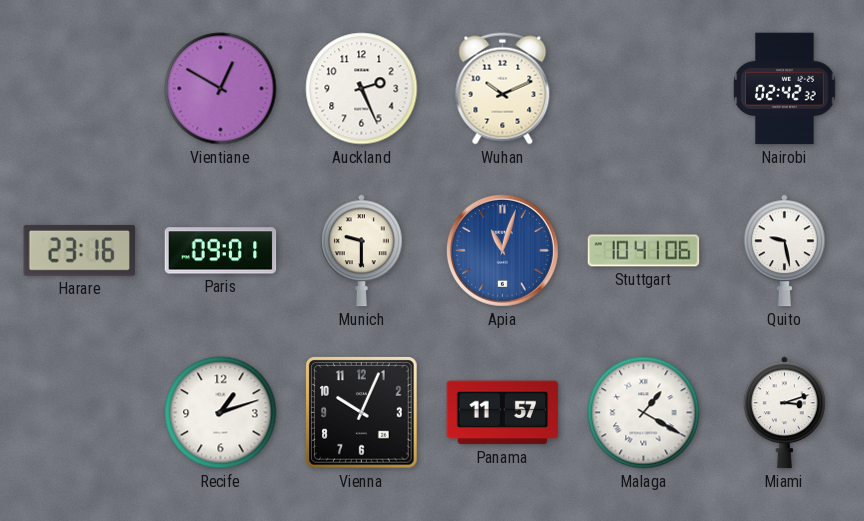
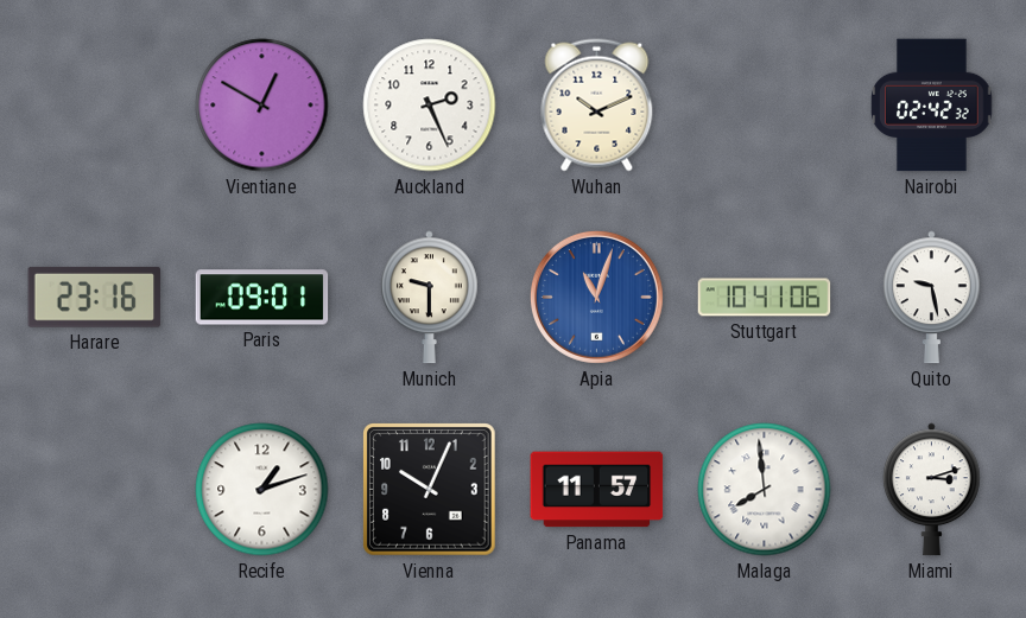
Malaga: 1:20 -> 7:59
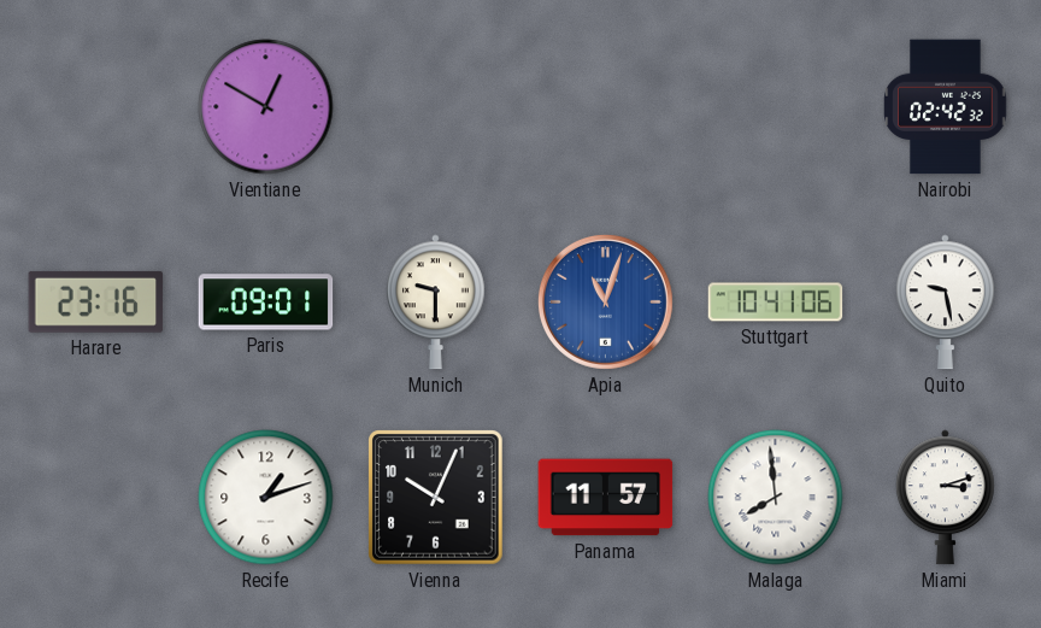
Auckland: 2:26 -> none
Wuhan: 10:11 -> none
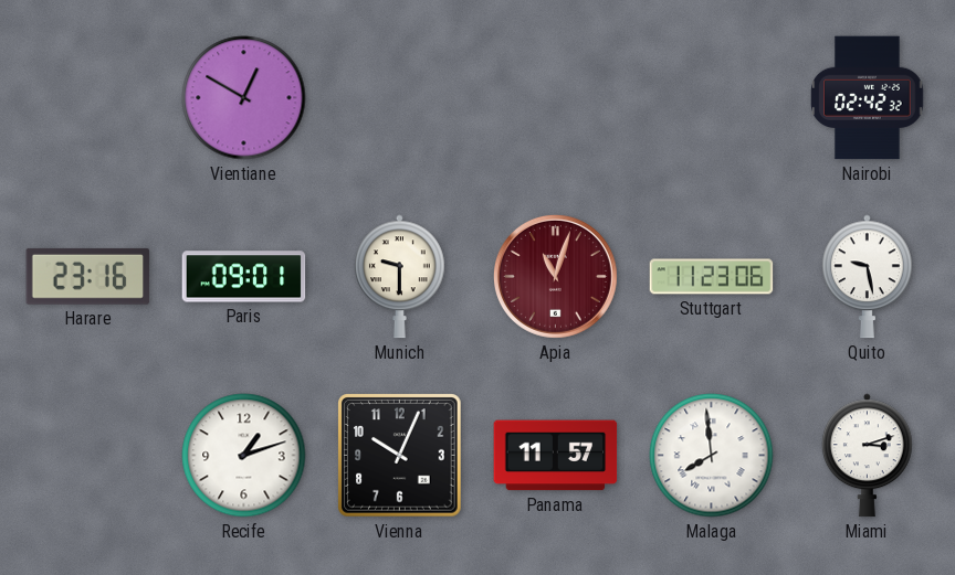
Apia dial: blue -> burgundy
Stuttgart: 10:41 -> 11:23
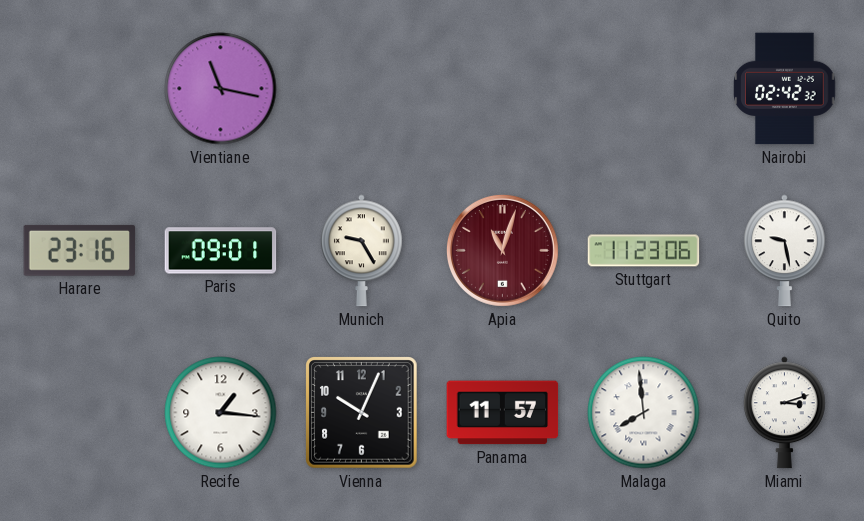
Vientiane: 12:50 -> 11:17
Munich: 9:30 -> 9:25
Recife: 1:12 -> 1:16
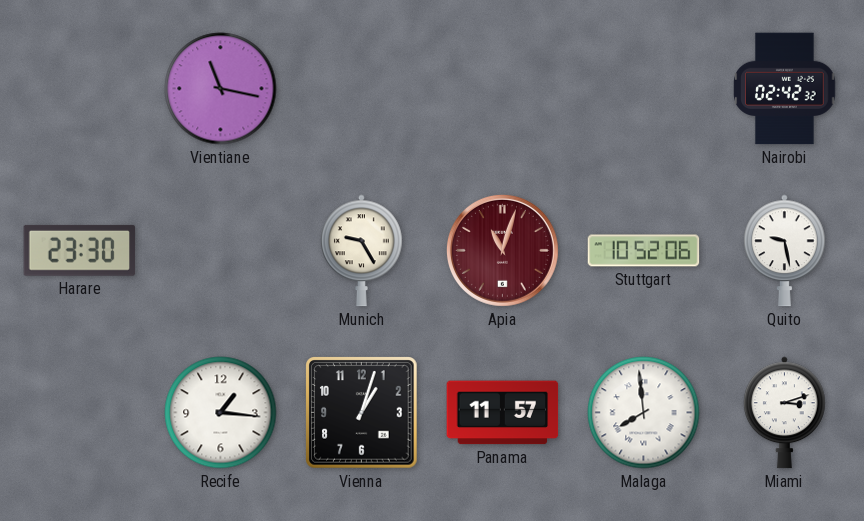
Harare: 23:16 -> 23:30
Paris: 09:01 -> none
Stuttgart: 11:23 -> 10:52
Vienna: 10:04 -> 1:03
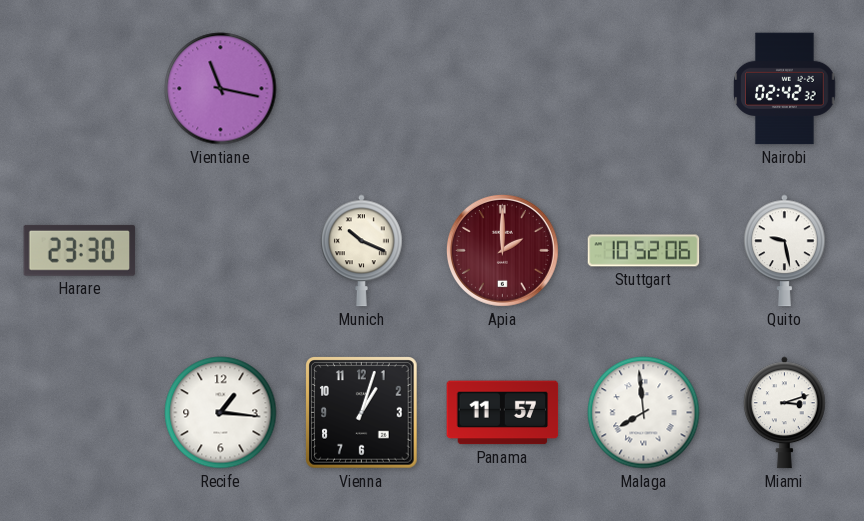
Munich: 9:25 -> 10:19
Apia: 11:03 -> 2:00
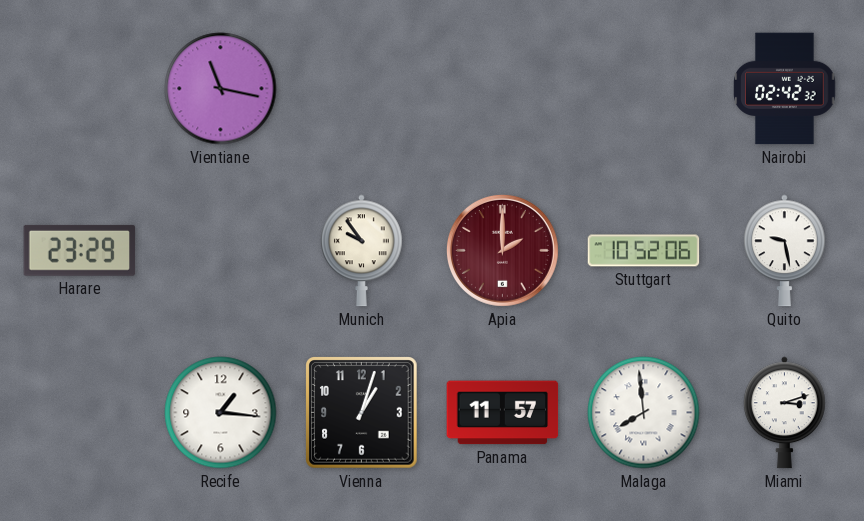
Harare: 23:30 -> 23:29
Munich: 10:19 -> 9:54
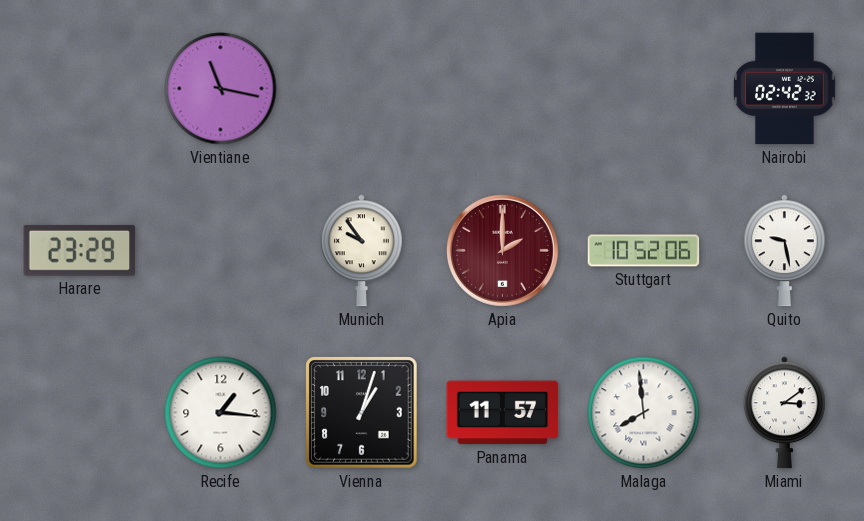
Miami: 3:12 -> 3:09
